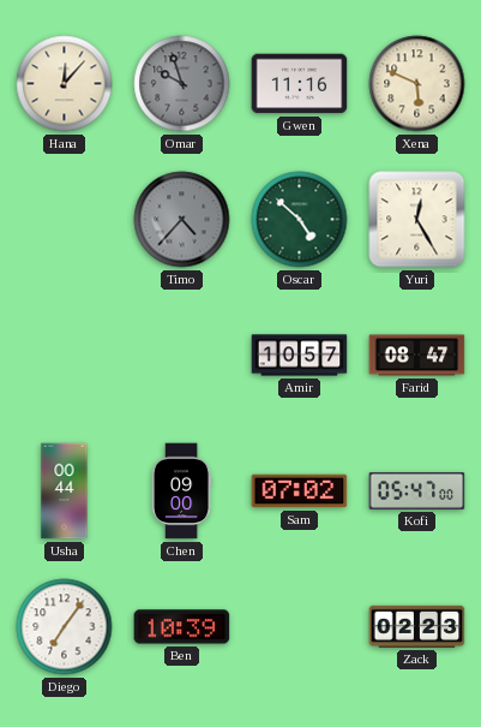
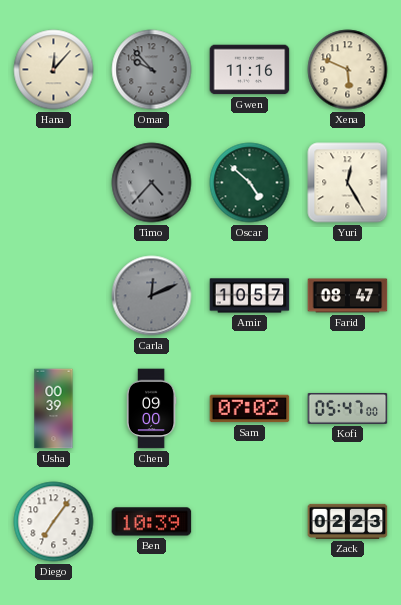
Omar: 9:57 -> 9:53
Carla: none -> 12:11
Usha: 00:44 -> 00:39
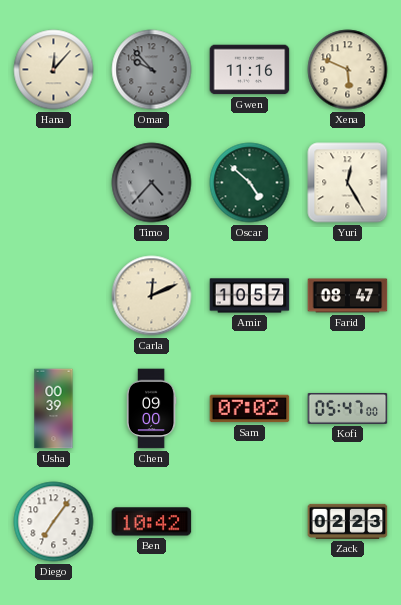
Carla dial: grey -> cream
Ben: 10:39 -> 10:42
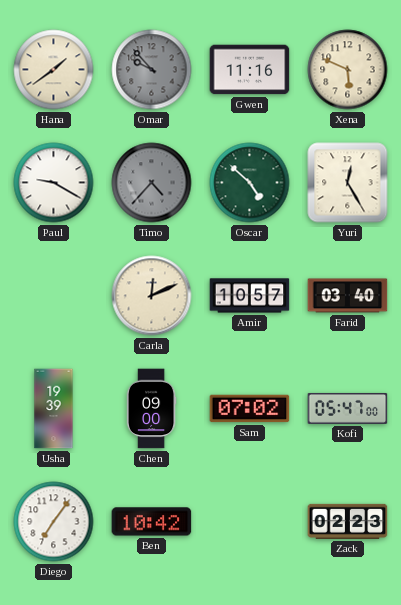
Hana: 12:07 -> 1:39
Paul: none -> 9:20
Farid: 08:47 -> 03:40
Usha: 00:39 -> 19:39
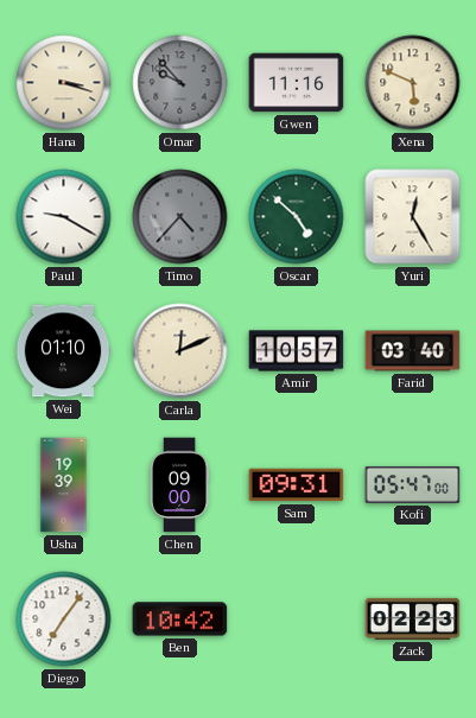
Hana: 1:39 -> 3:18
Wei: none -> 01:10
Sam: 07:02 -> 09:31
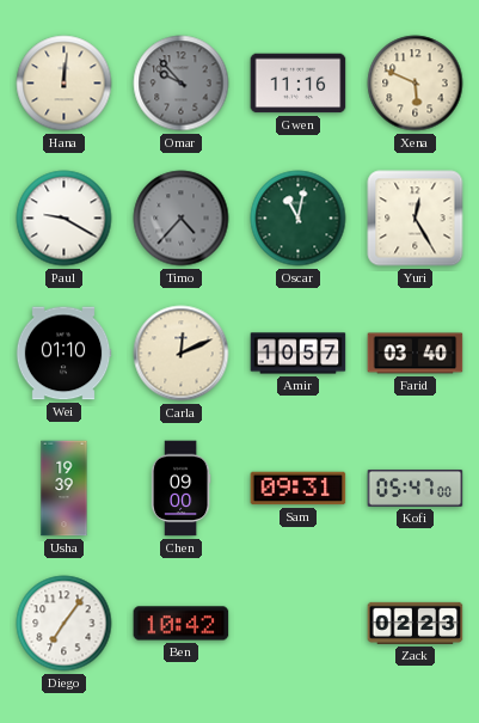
Hana: 3:18 -> 12:01
Oscar: 4:52 -> 11:02
